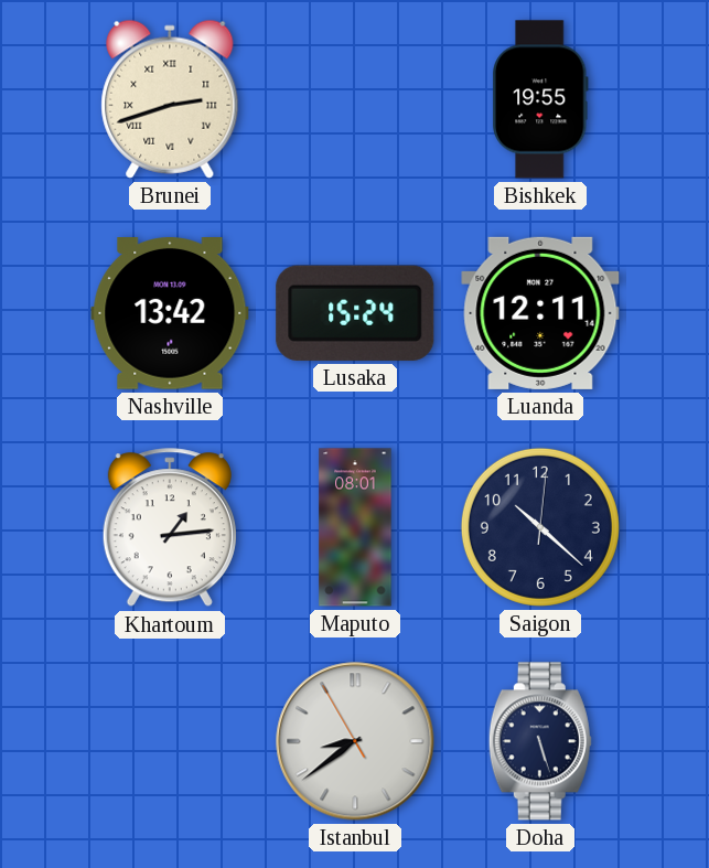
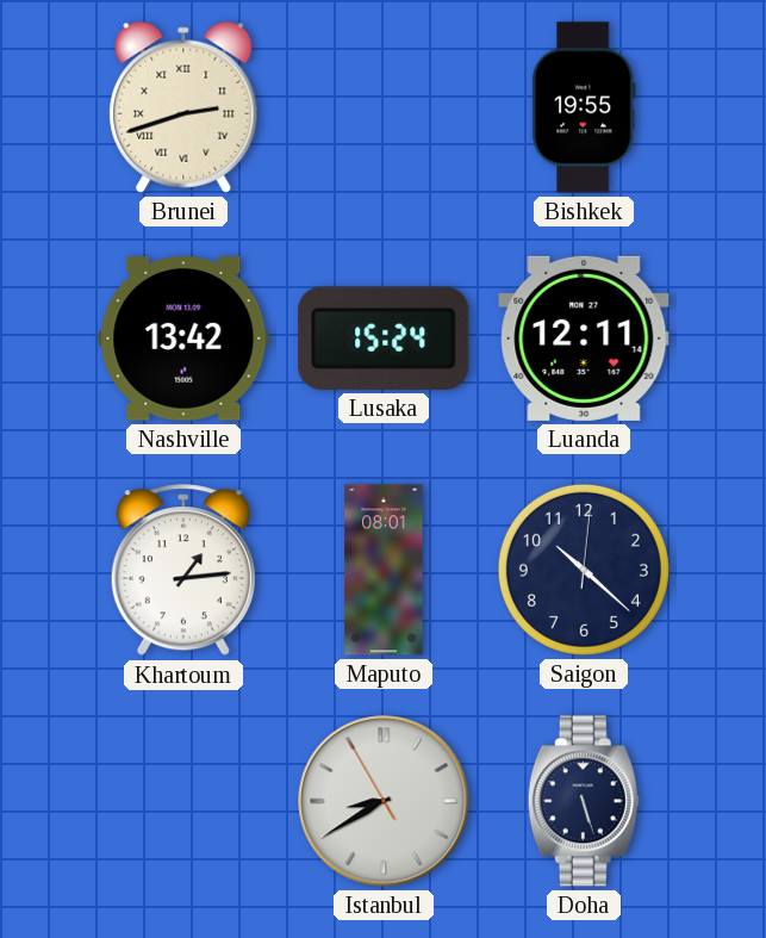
Istanbul: 8:38 -> 8:39
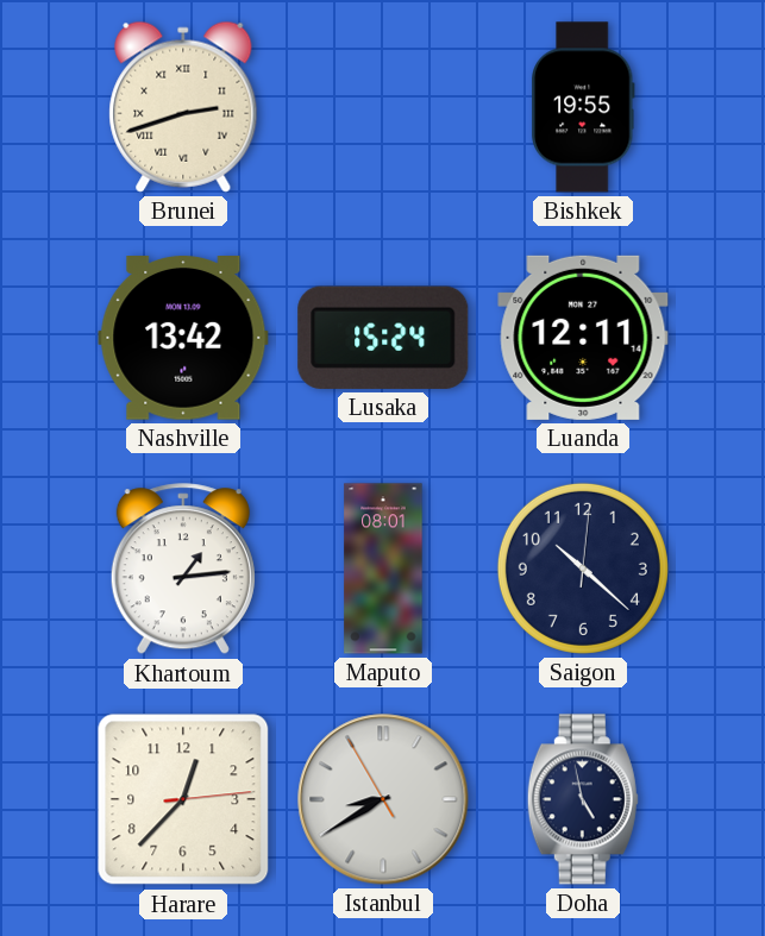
Harare: none -> 12:37
Doha: 5:27 -> 4:58
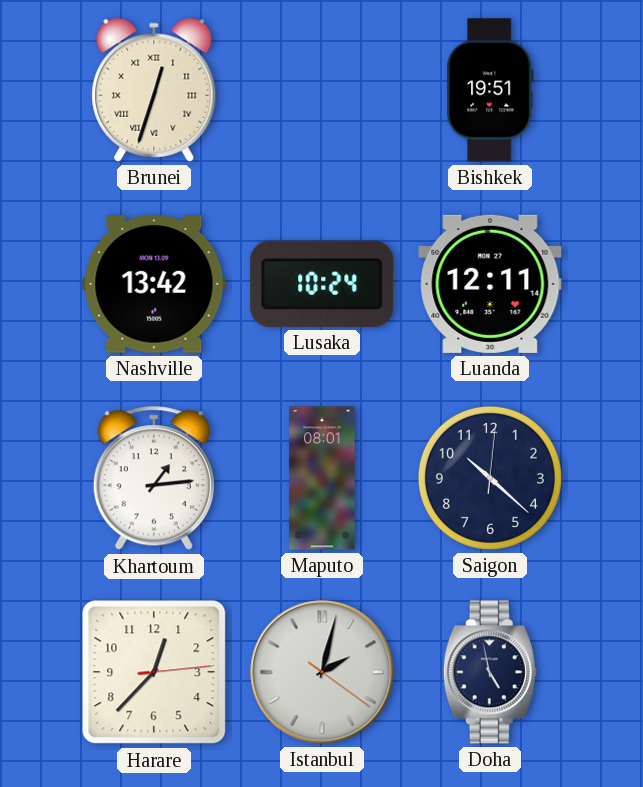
Brunei: 2:42 -> 12:33
Bishkek: 19:55 -> 19:51
Lusaka: 15:24 -> 10:24
Istanbul: 8:39 -> 2:02
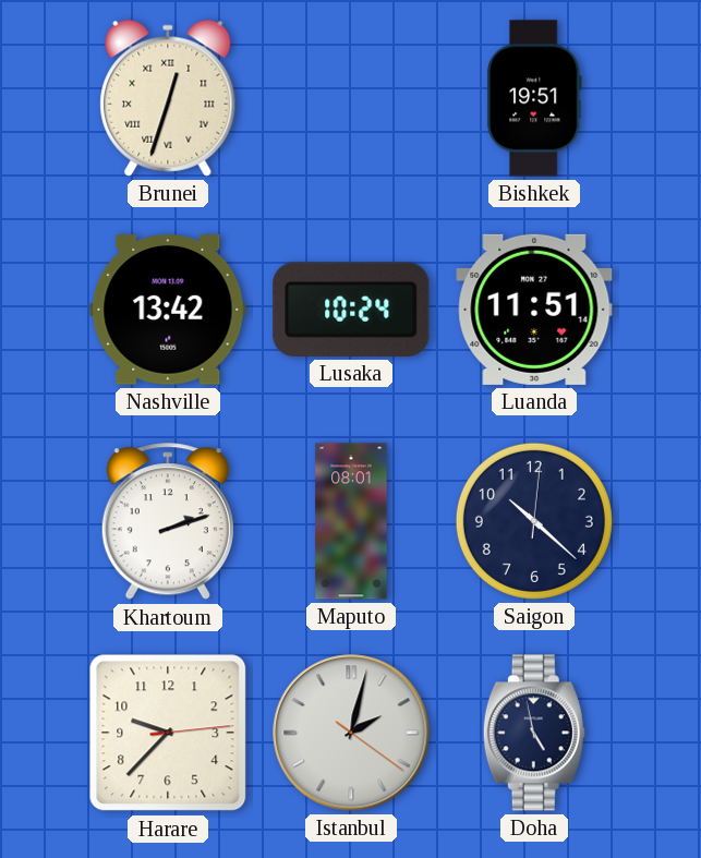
Luanda: 12:11 -> 11:51
Khartoum: 1:14 -> 2:12
Harare: 12:37 -> 9:37
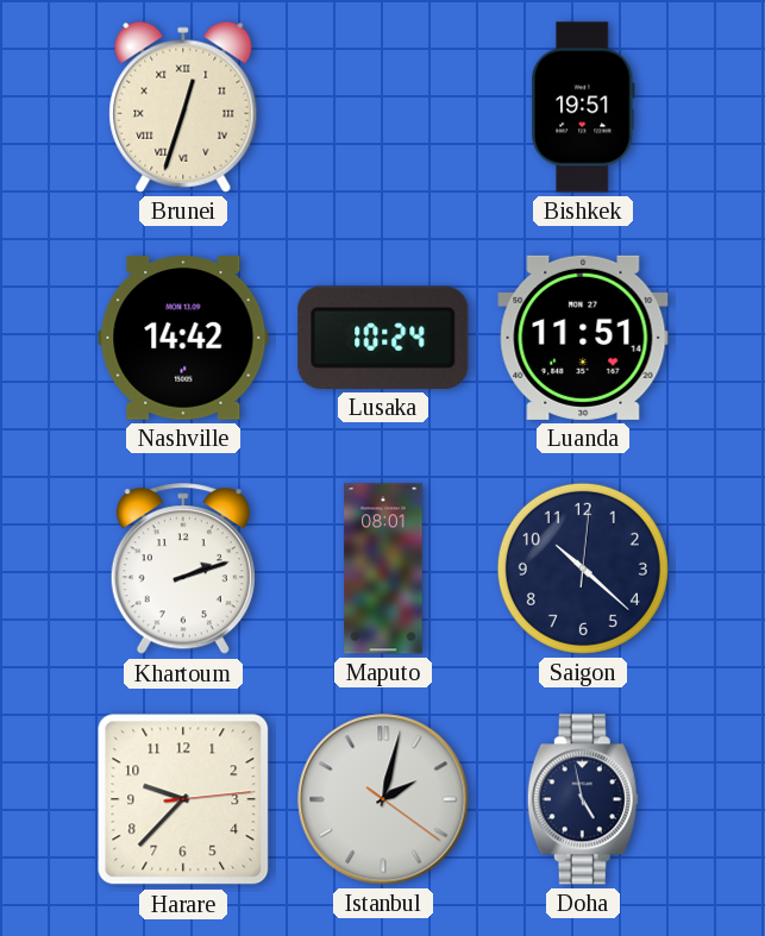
Nashville: 13:42 -> 14:42
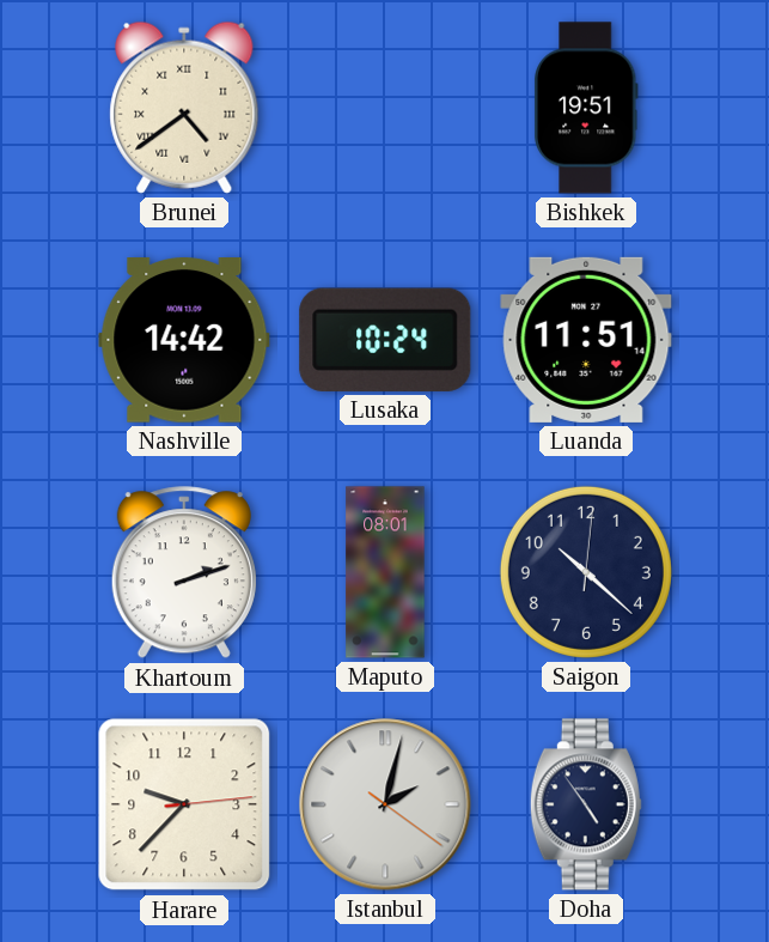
Brunei: 12:33 -> 4:39
Doha: 4:58 -> 4:54
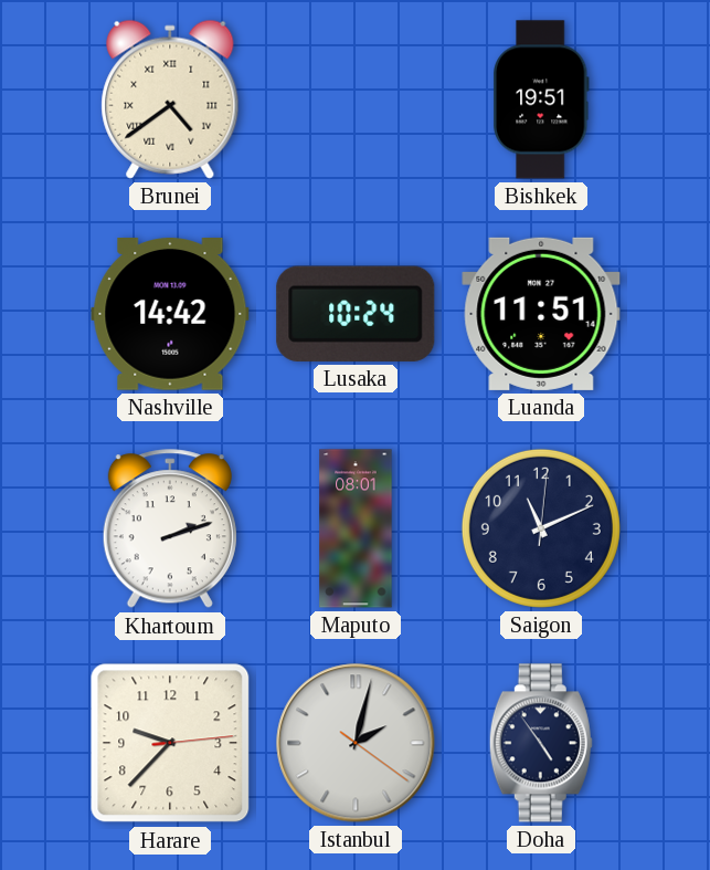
Saigon: 10:22 -> 11:11
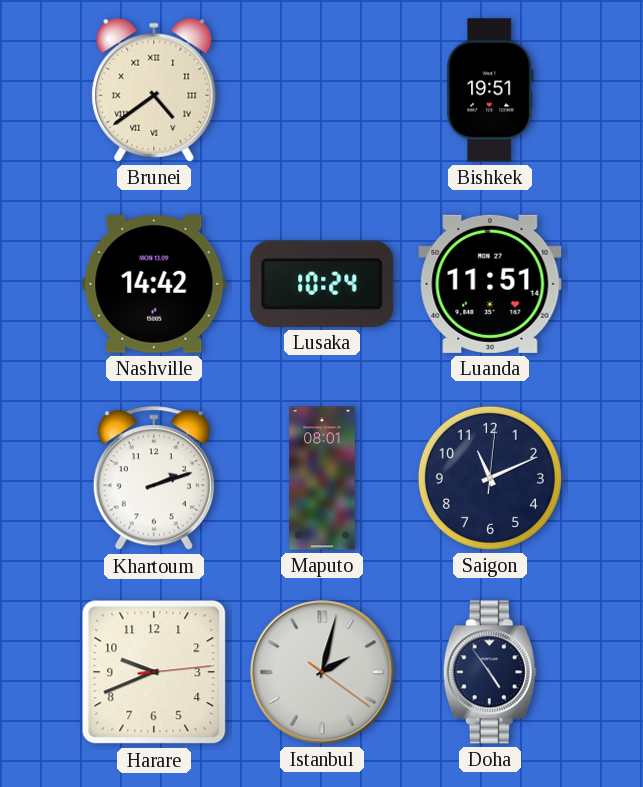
Harare: 9:37 -> 9:41
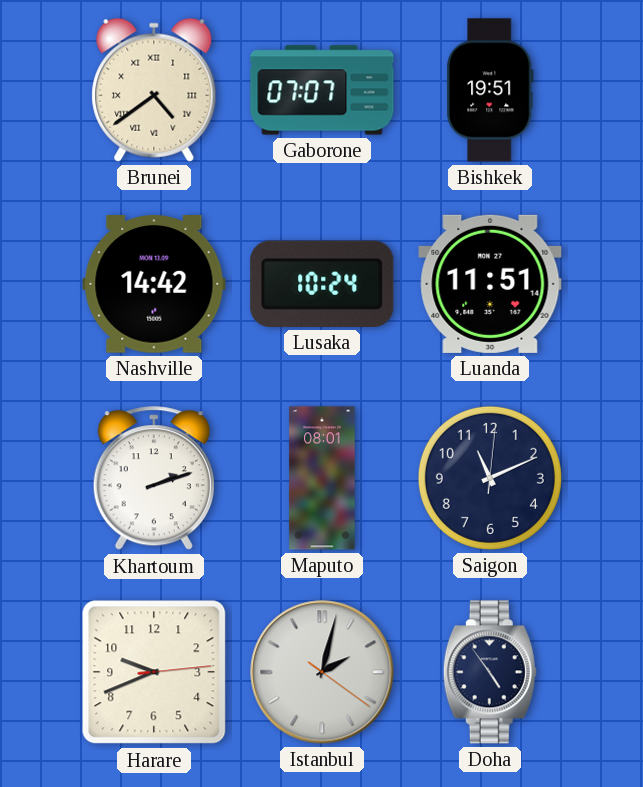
Gaborone: none -> 07:07
